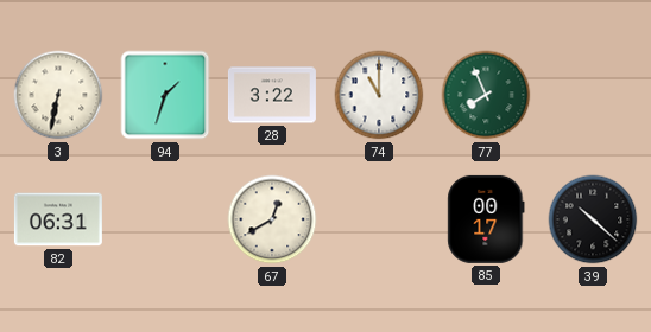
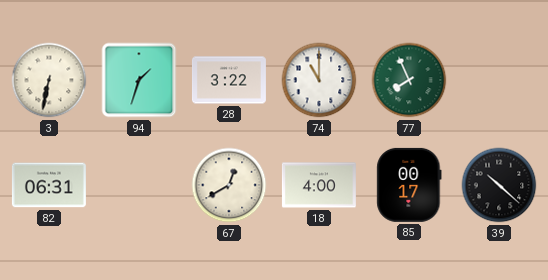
18: none -> 4:00
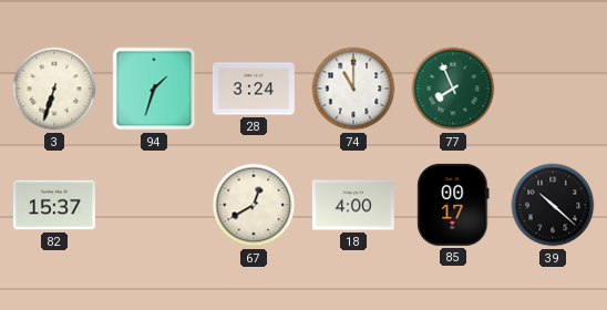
3: 6:32 -> 6:33
28: 3:22 -> 3:24
82: 06:31 -> 15:37
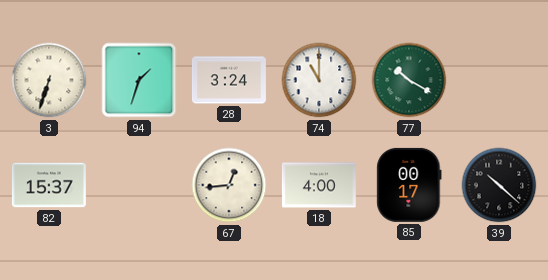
77: 7:56 -> 10:20
67: 12:40 -> 12:44
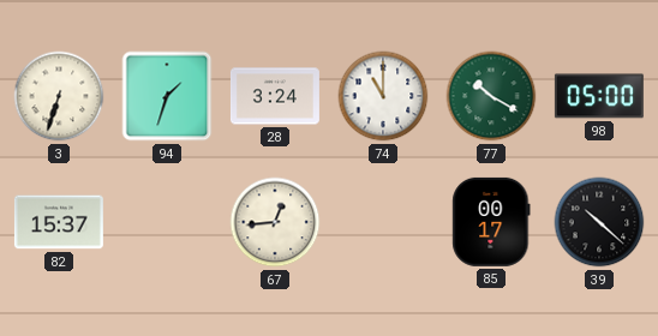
98: none -> 05:00
18: 4:00 -> none
